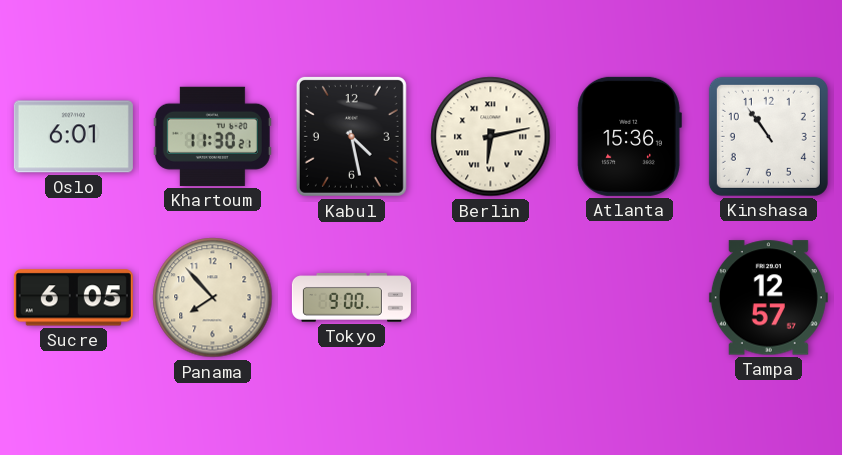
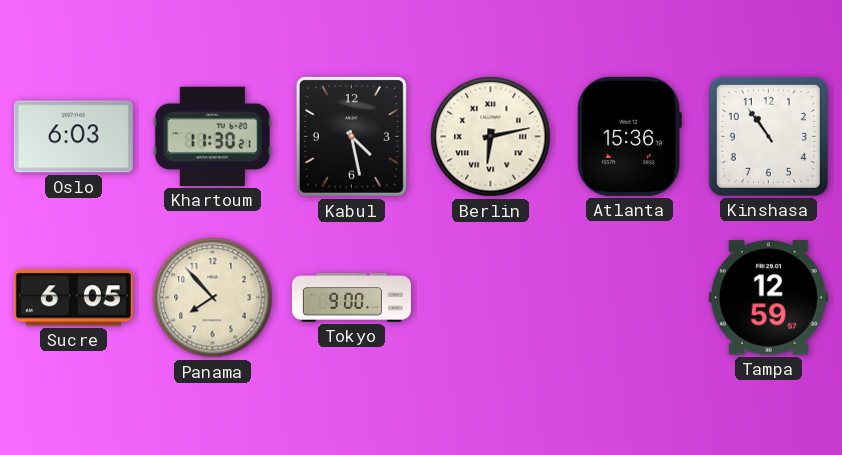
Oslo: 6:01 -> 6:03
Tampa: 12:57 -> 12:59
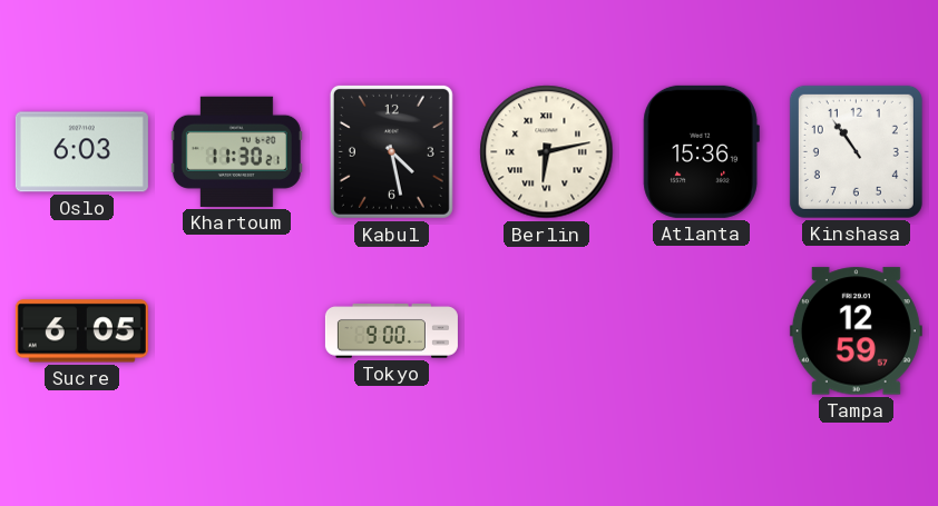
Panama: 7:53 -> none
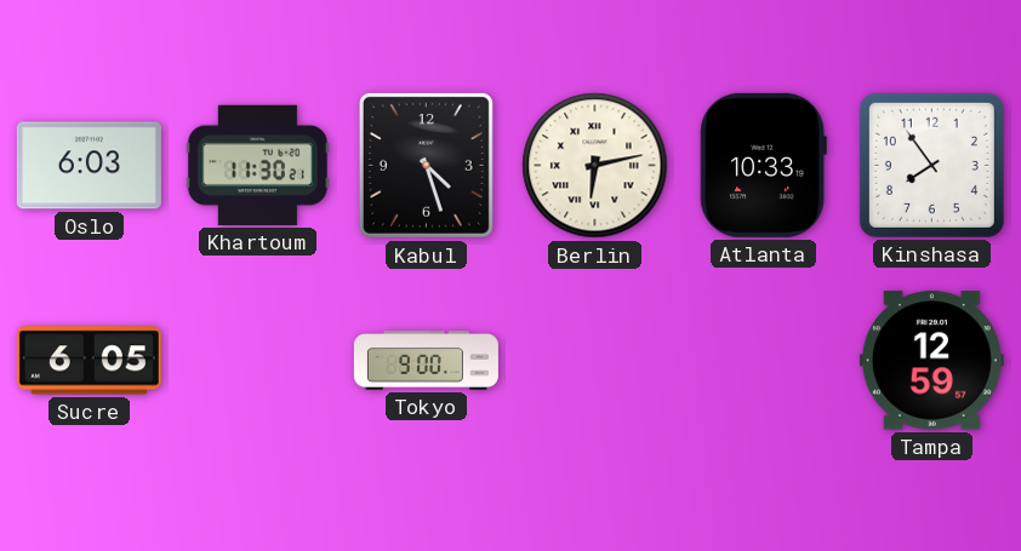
Kabul: 4:28 -> 4:27
Atlanta: 15:36 -> 10:33
Kinshasa: 10:54 -> 7:54
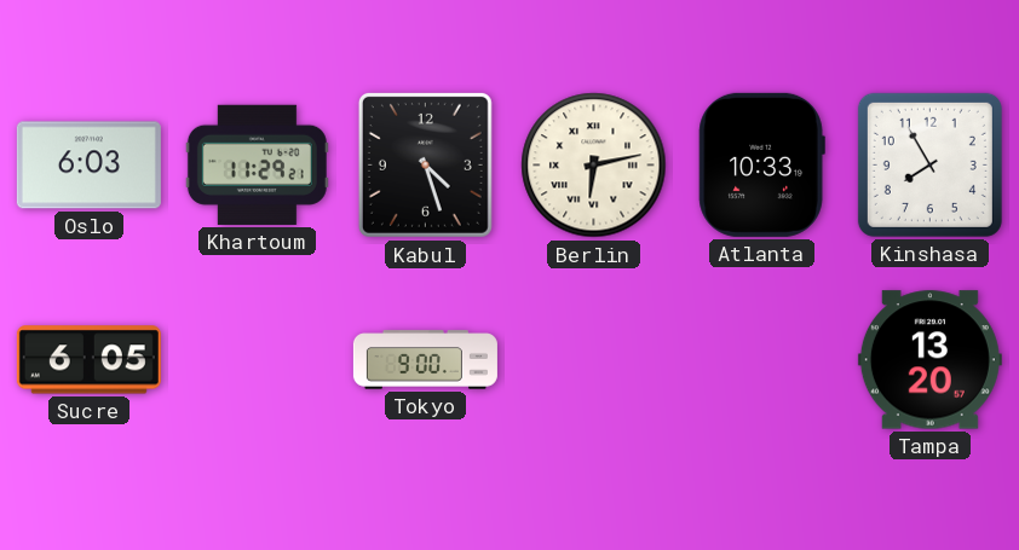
Khartoum: 11:30 -> 11:29
Kinshasa: 7:54 -> 7:55
Tampa: 12:59 -> 13:20
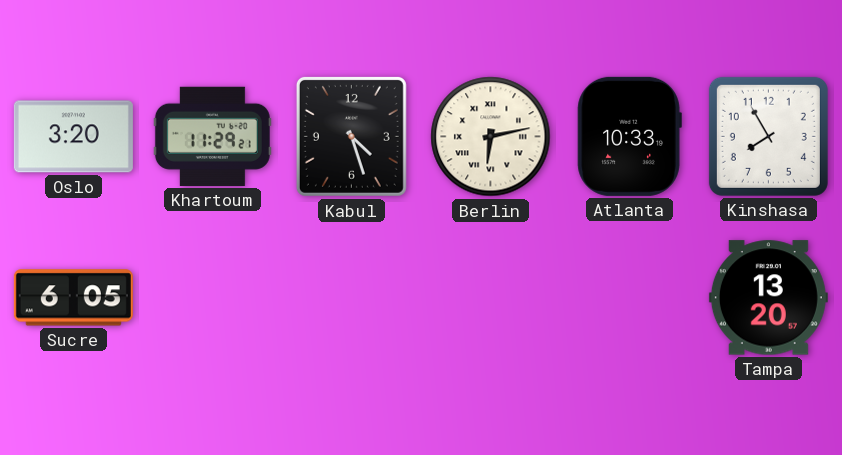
Oslo: 6:03 -> 3:20
Tokyo: 9:00 -> none
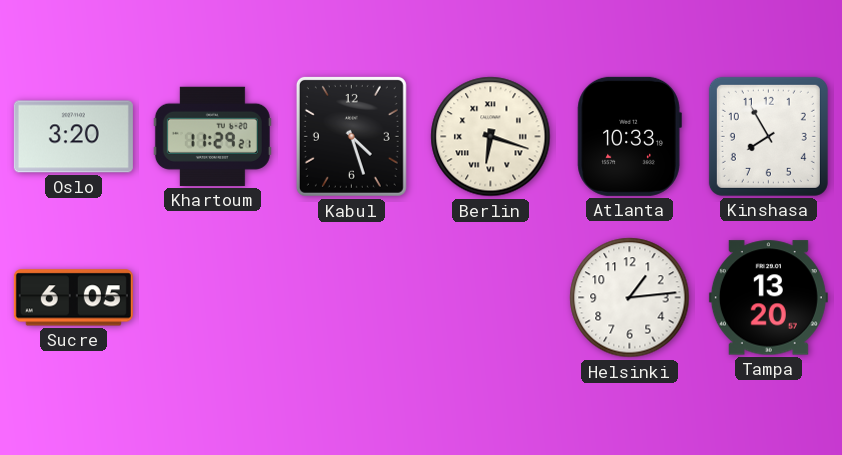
Berlin: 6:13 -> 6:18
Helsinki: none -> 1:14
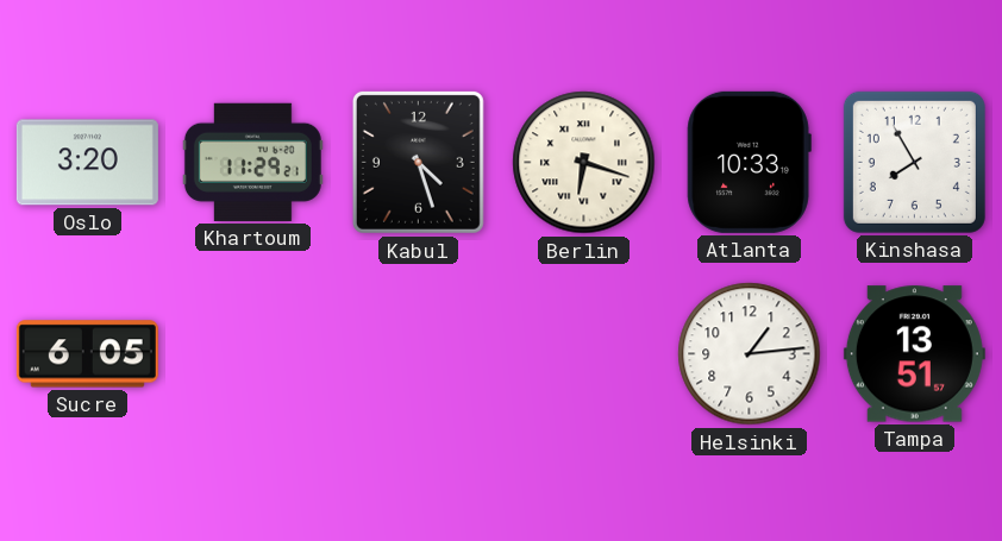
Tampa: 13:20 -> 13:51
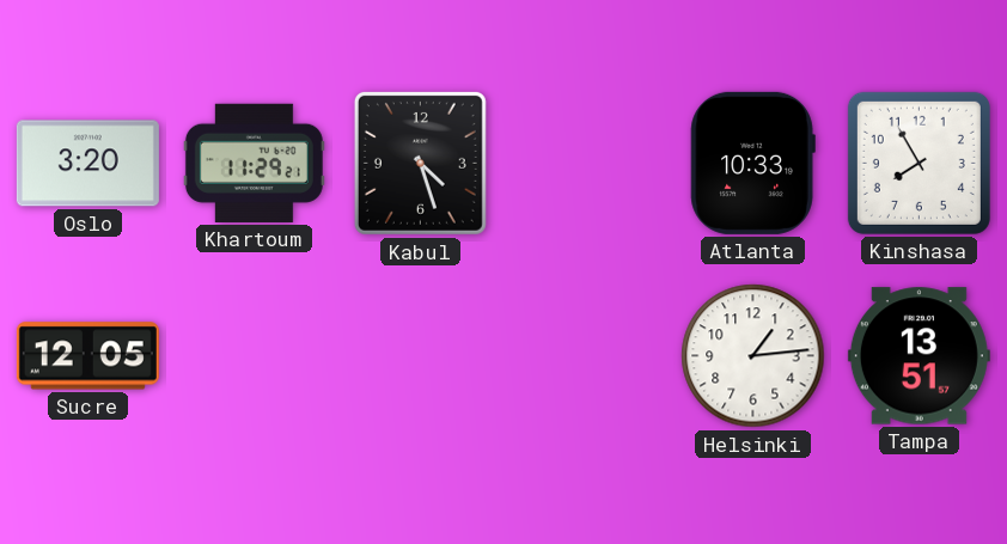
Berlin: 6:18 -> none
Sucre: 6:05 -> 12:05
